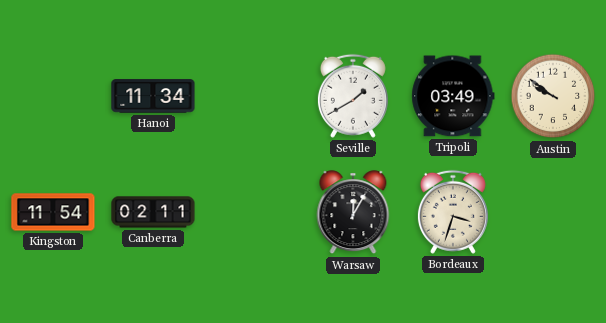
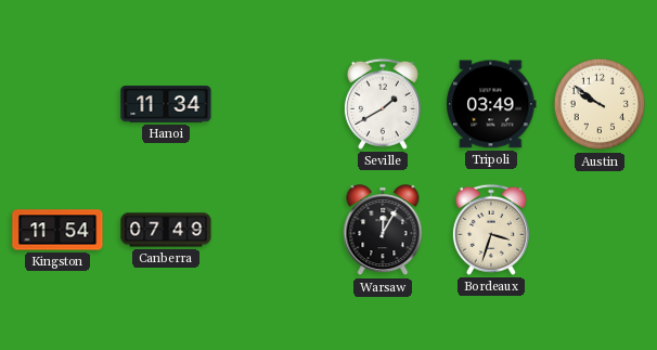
Canberra: 02:11 -> 07:49
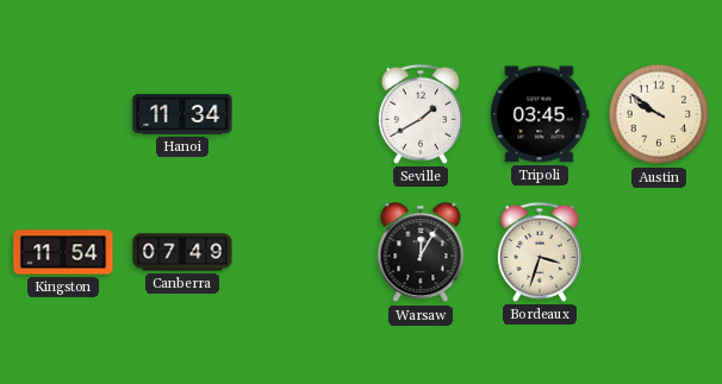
Tripoli: 03:49 -> 03:45
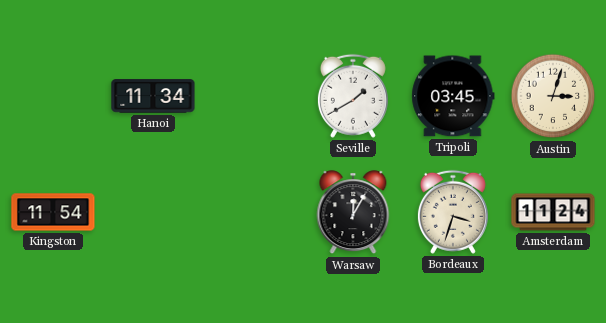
Austin: 9:51 -> 3:03
Canberra: 07:49 -> none
Amsterdam: none -> 11:24
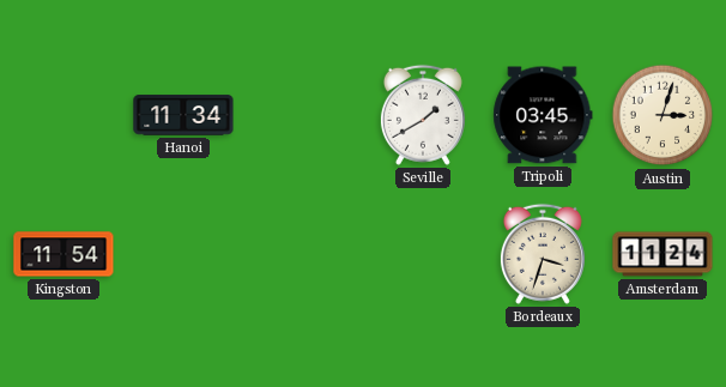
Warsaw: 12:05 -> none
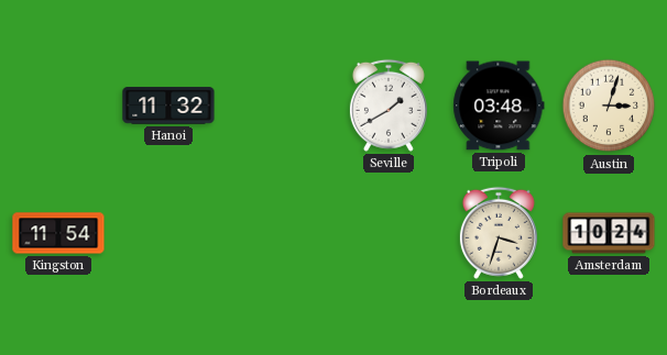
Hanoi: 11:34 -> 11:32
Tripoli: 03:45 -> 03:48
Amsterdam: 11:24 -> 10:24
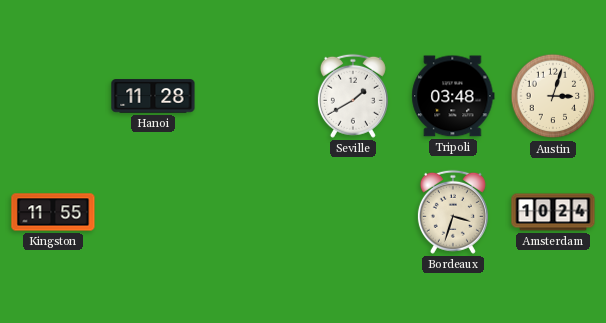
Hanoi: 11:32 -> 11:28
Kingston: 11:54 -> 11:55
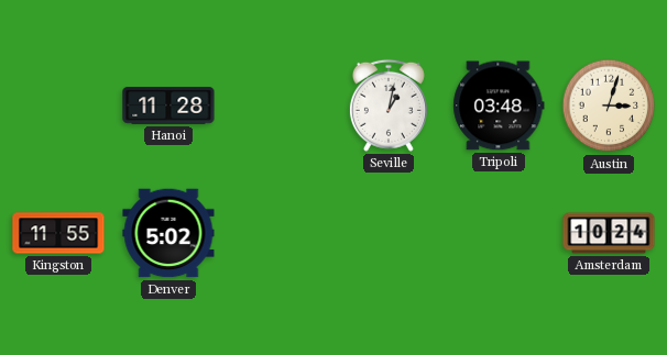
Seville: 1:40 -> 1:02
Denver: none -> 5:02
Bordeaux: 3:33 -> none
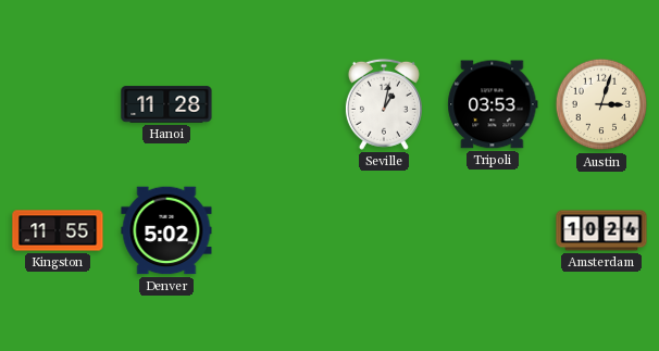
Tripoli: 03:48 -> 03:53
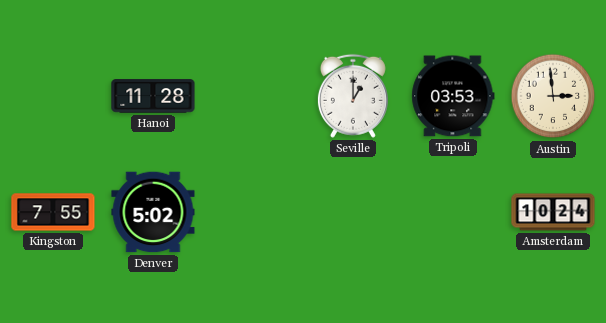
Seville: 1:02 -> 1:00
Austin: 3:03 -> 2:59
Kingston: 11:55 -> 7:55
